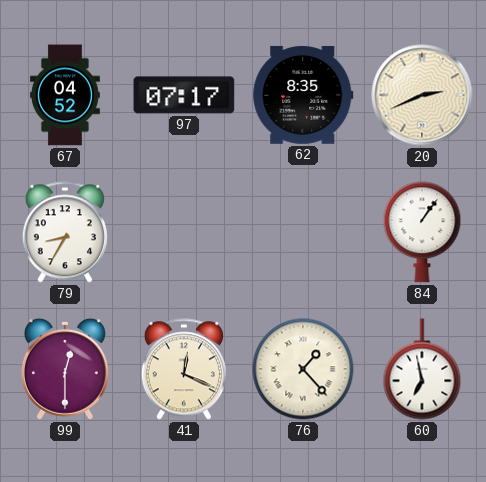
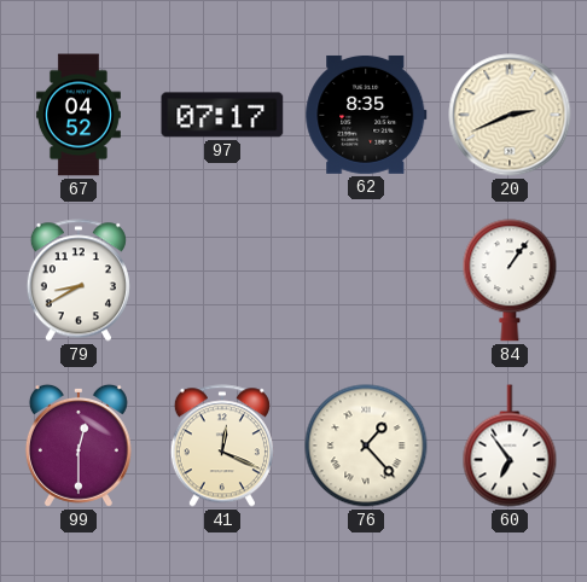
79: 8:35 -> 8:40
60: 6:58 -> 6:54
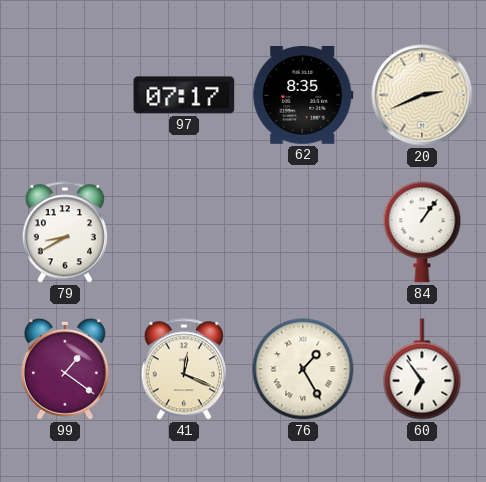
67: 04:52 -> none
99: 12:30 -> 1:21
76: 1:23 -> 1:25
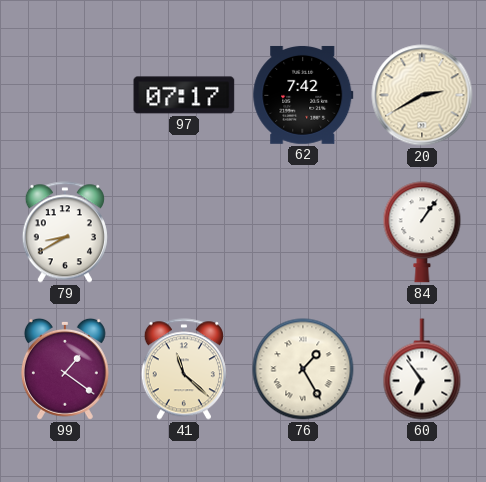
62: 8:35 -> 7:42
20: 2:41 -> 2:40
41: 12:19 -> 11:22
